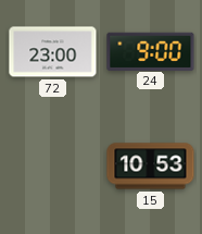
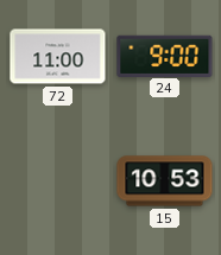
72: 23:00 -> 11:00
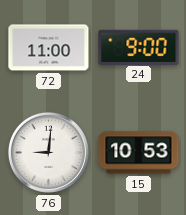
76: none -> 9:01
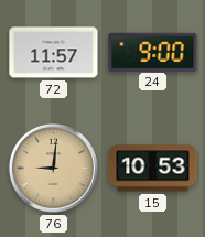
72: 11:00 -> 11:57
76 dial: white -> champagne
